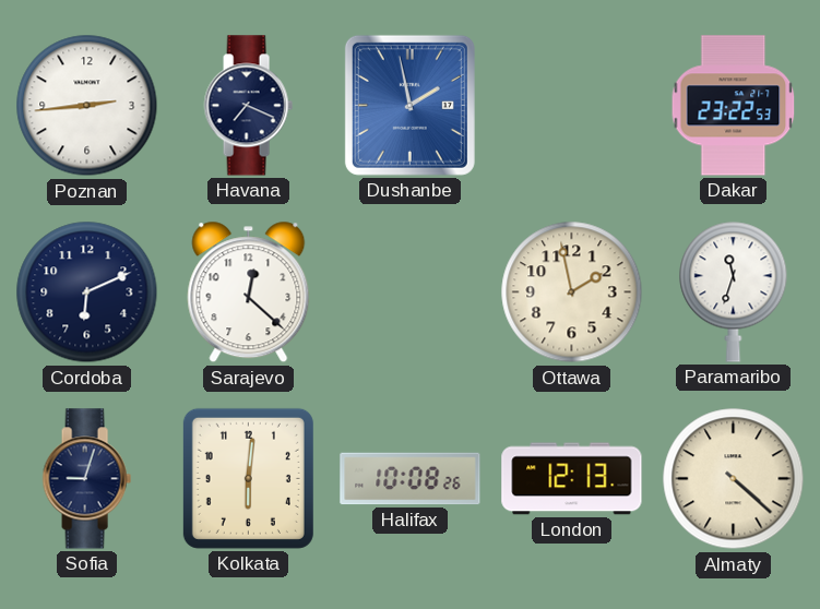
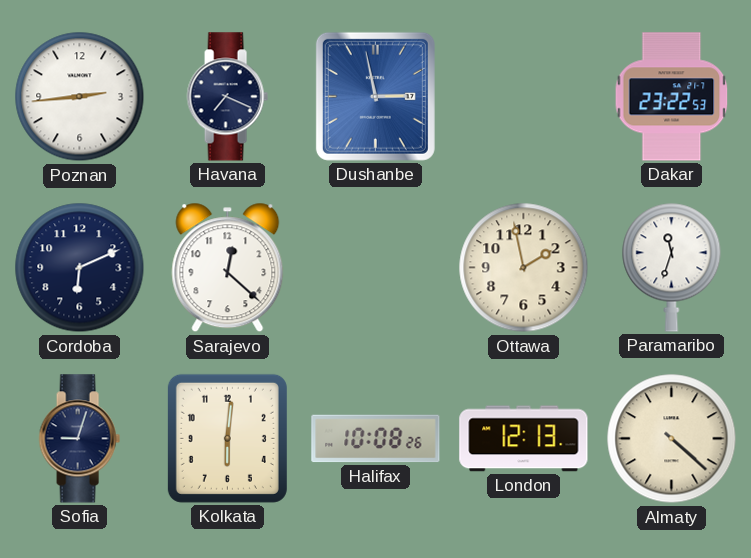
Dushanbe: 1:58 -> 2:58
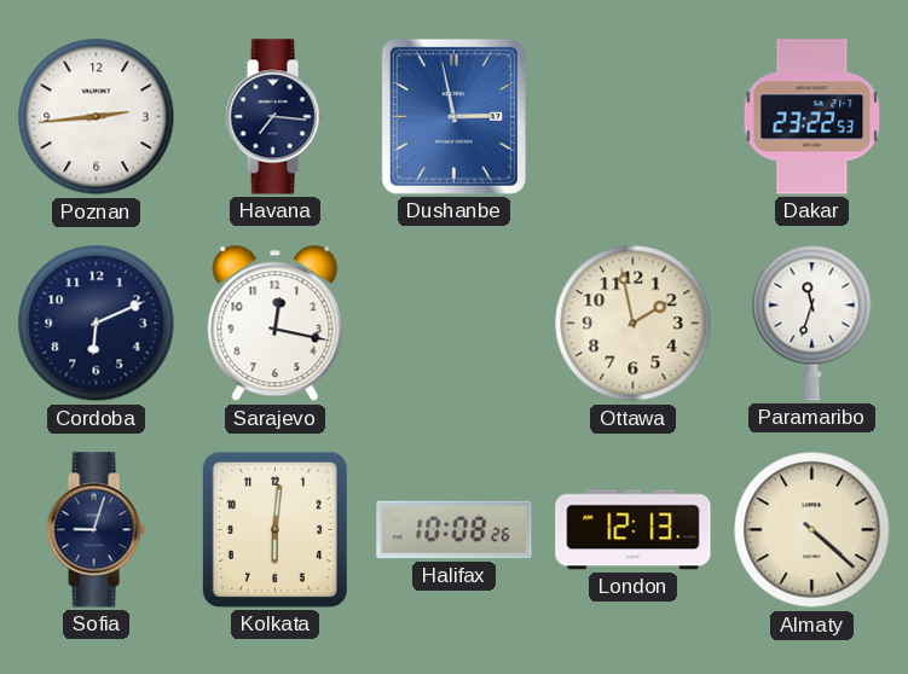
Havana: 7:19 -> 7:16
Sarajevo: 12:22 -> 12:17
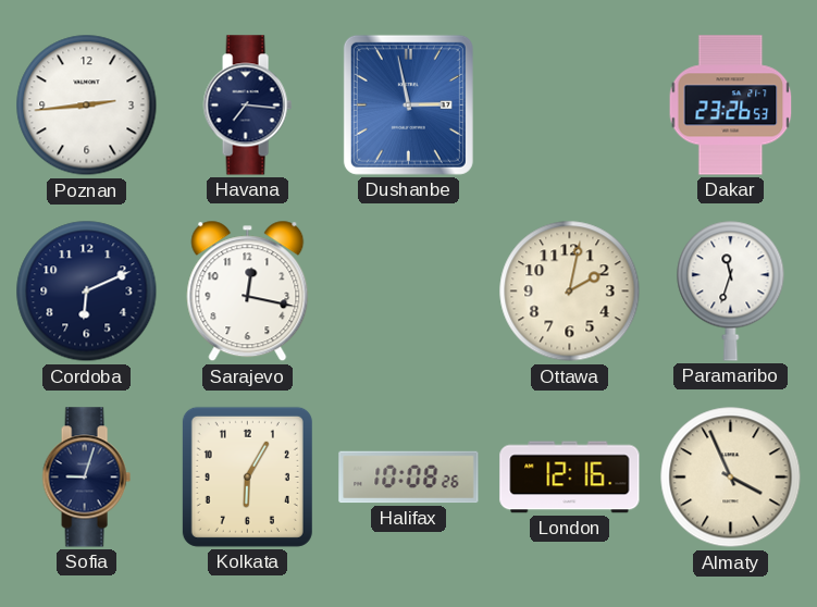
Dakar: 23:22 -> 23:26
Ottawa: 1:58 -> 2:02
Kolkata: 6:01 -> 6:05
London: 12:13 -> 12:16
Almaty: 4:22 -> 3:56
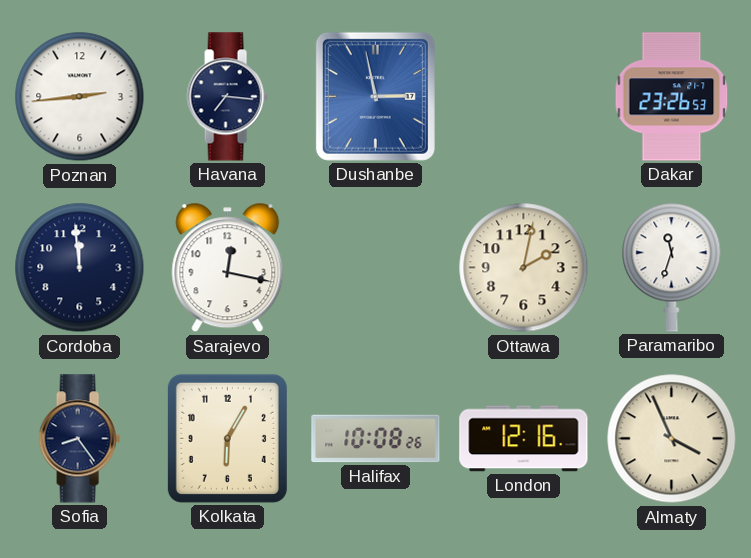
Cordoba: 6:11 -> 11:59
Sofia: 9:03 -> 8:24
